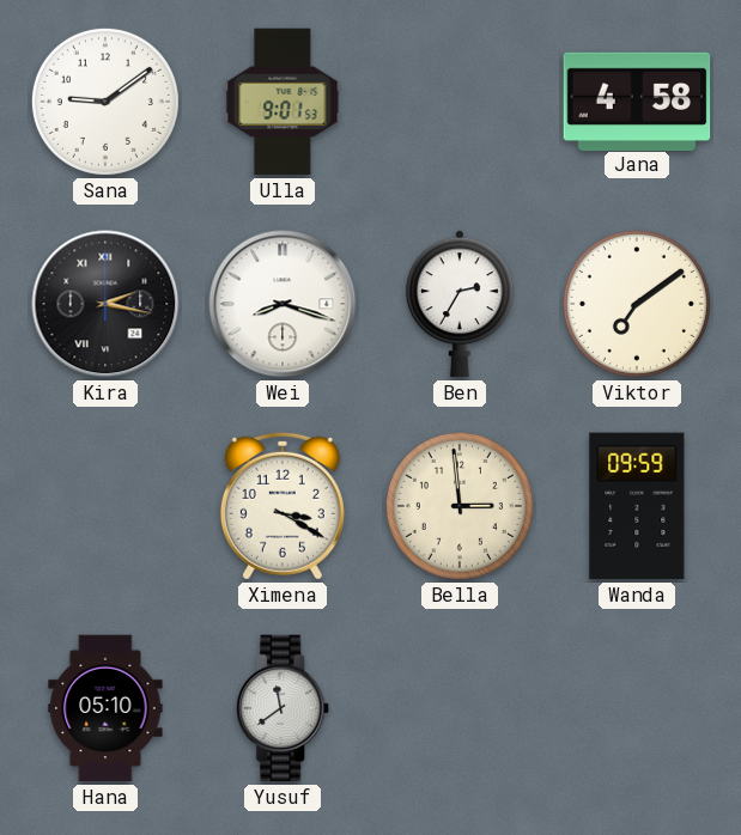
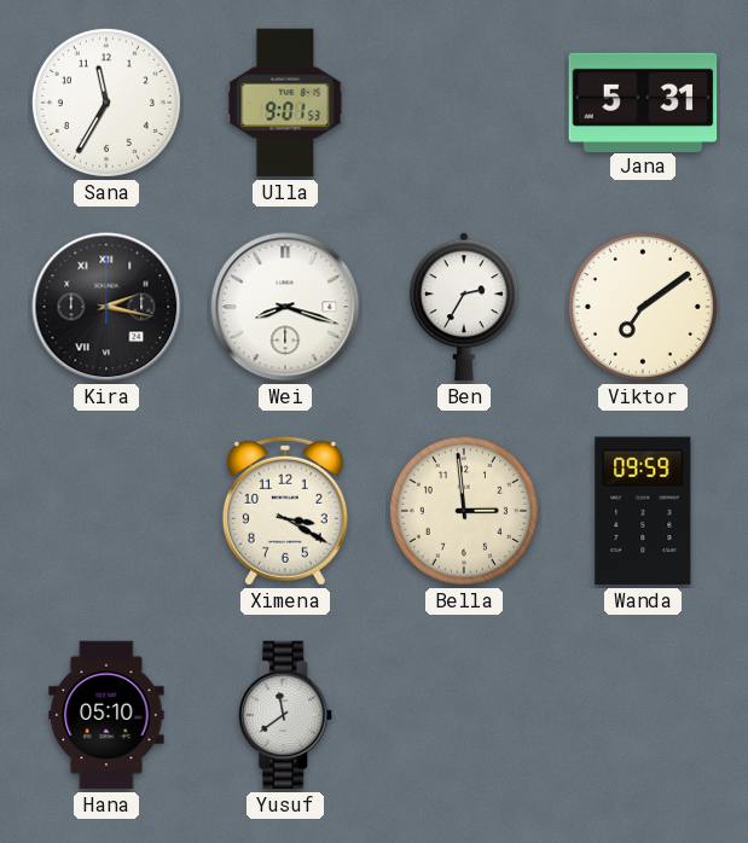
Sana: 9:09 -> 11:35
Jana: 4:58 -> 5:31
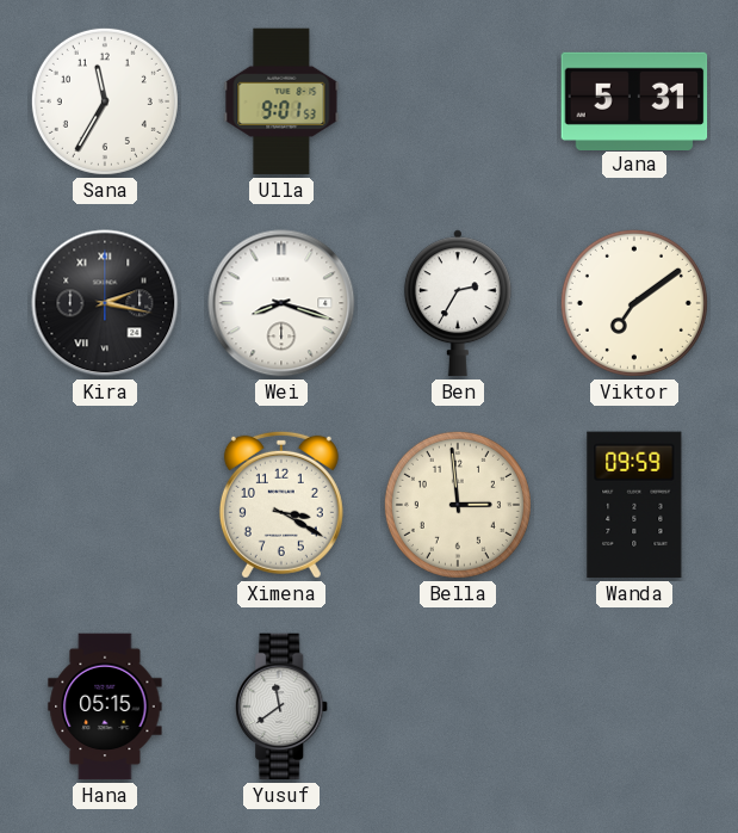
Hana: 05:10 -> 05:15
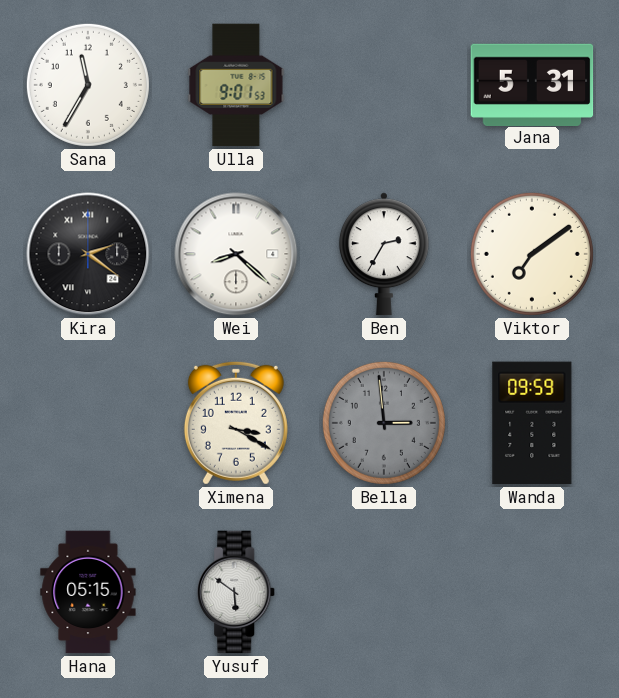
Kira: 2:17 -> 2:21
Wei: 8:18 -> 8:22
Bella dial: cream -> grey
Yusuf: 11:39 -> 5:51
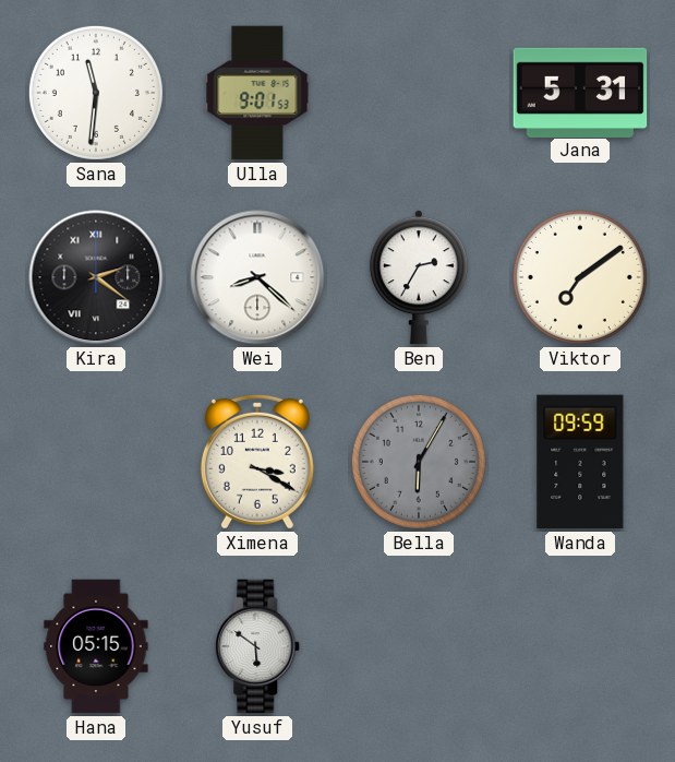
Sana: 11:35 -> 11:31
Bella: 2:59 -> 6:05
